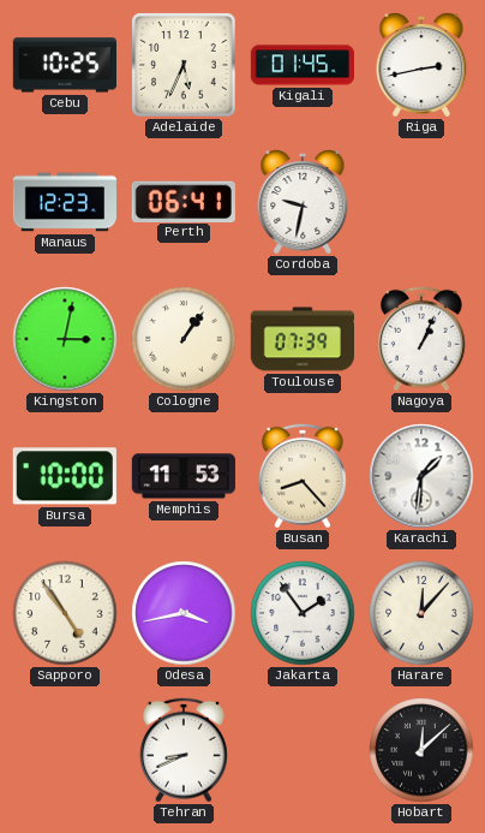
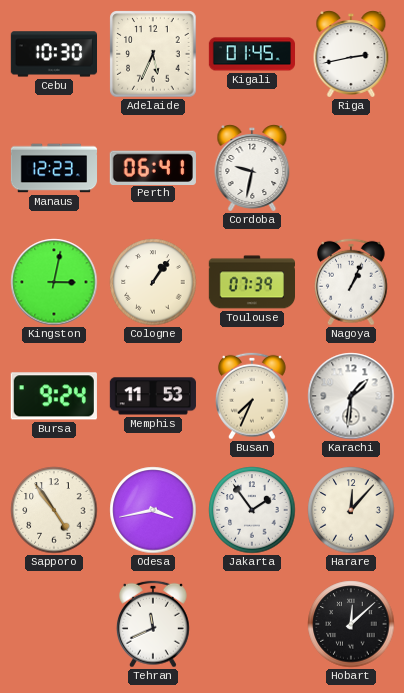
Cebu: 10:25 -> 10:30
Bursa: 10:00 -> 9:24
Busan: 8:23 -> 7:34
Tehran: 8:41 -> 11:41
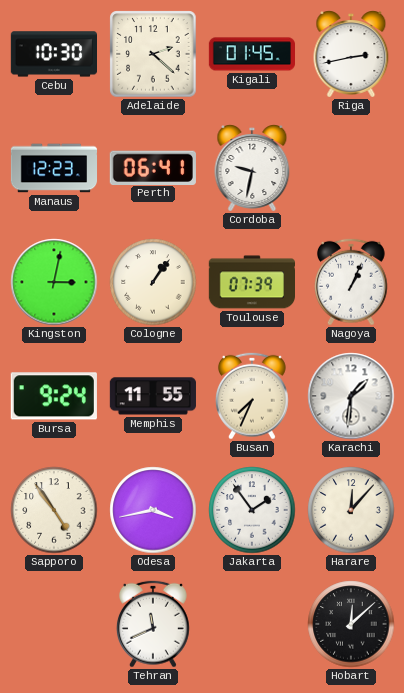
Adelaide: 5:34 -> 2:22
Memphis: 11:53 -> 11:55
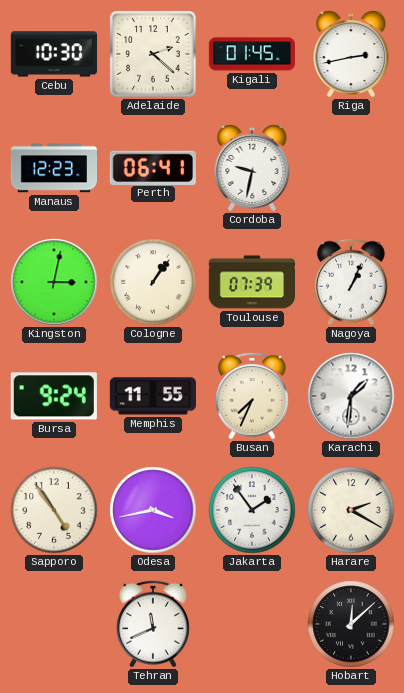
Harare: 12:07 -> 2:20
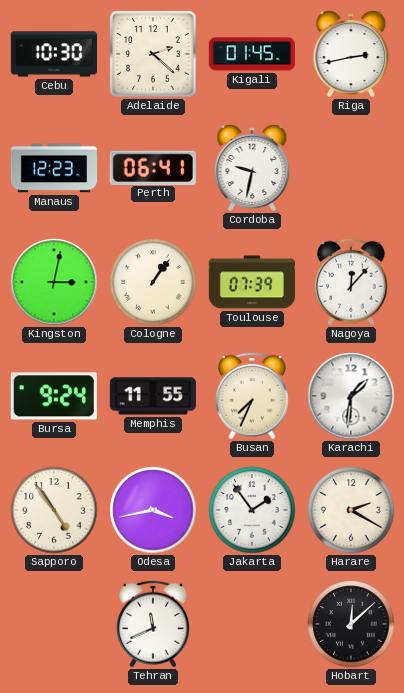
Nagoya: 1:04 -> 12:07
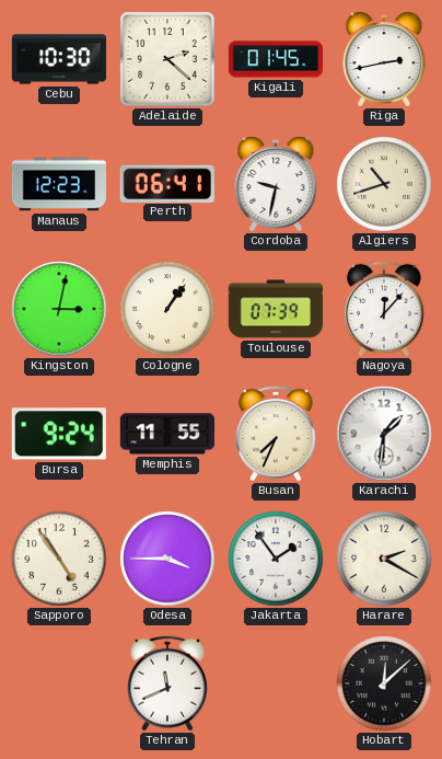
Algiers: none -> 10:42
Odesa: 3:43 -> 3:45
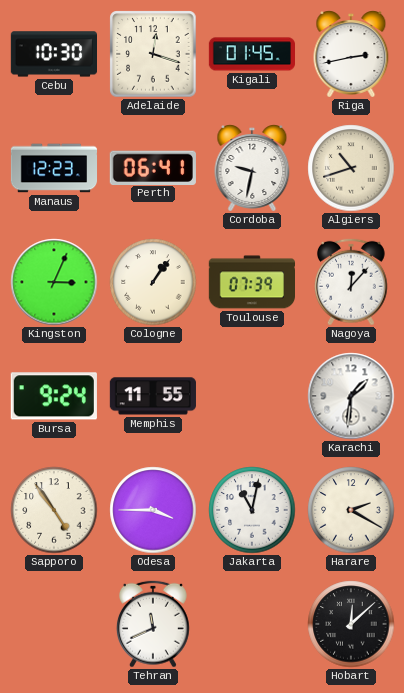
Adelaide: 2:22 -> 12:18
Kingston: 3:02 -> 3:04
Busan: 7:34 -> none
Jakarta: 1:54 -> 11:02
